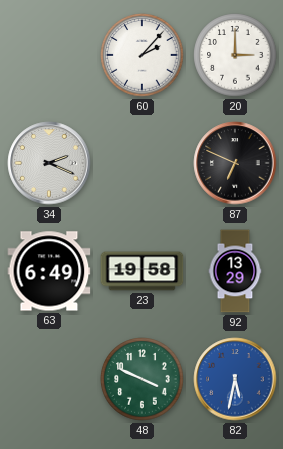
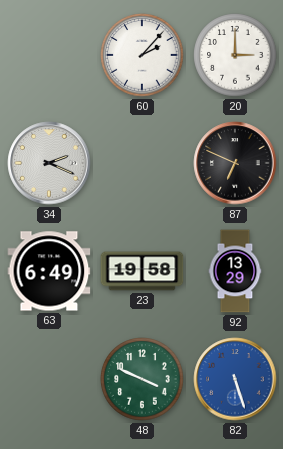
82: 5:32 -> 5:27
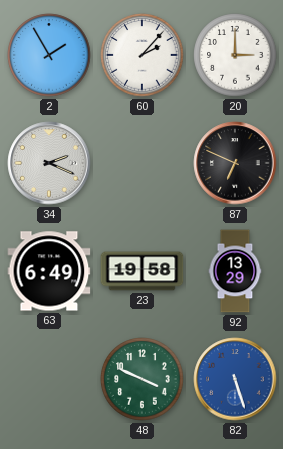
2: none -> 1:55
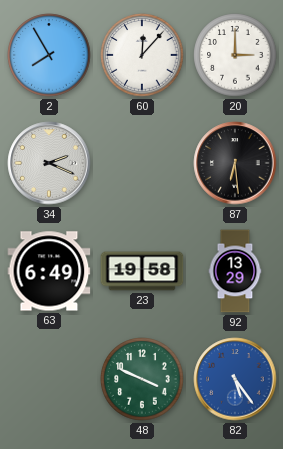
2: 1:55 -> 7:55
60: 2:07 -> 12:07
87: 6:49 -> 6:29
82: 5:27 -> 5:24
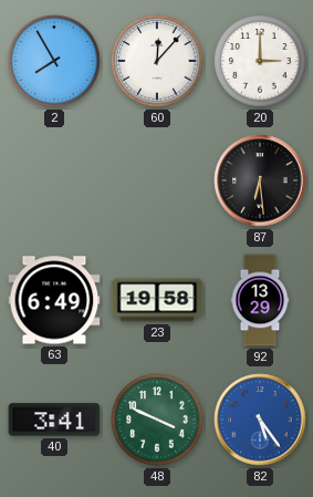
34: 2:19 -> none
40: none -> 3:41
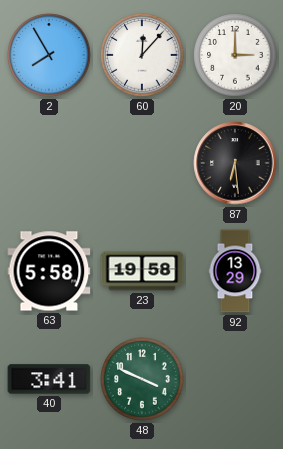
63: 6:49 -> 5:58
82: 5:24 -> none
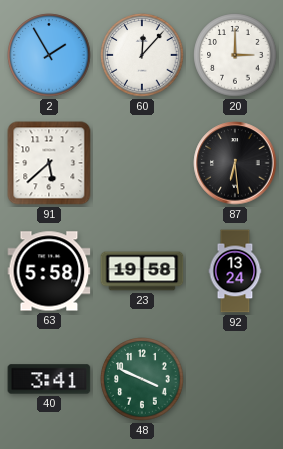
2: 7:55 -> 1:55
91: none -> 5:38
92: 13:29 -> 13:24
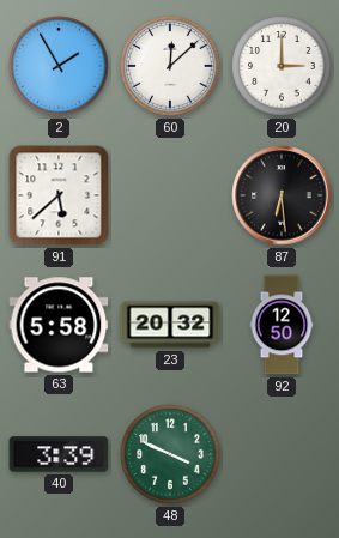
60: 12:07 -> 12:08
23: 19:58 -> 20:32
92: 13:24 -> 12:50
40: 3:41 -> 3:39
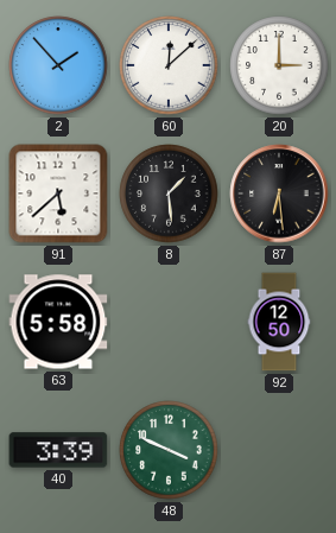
2: 1:55 -> 1:53
8: none -> 1:29
23: 20:32 -> none
